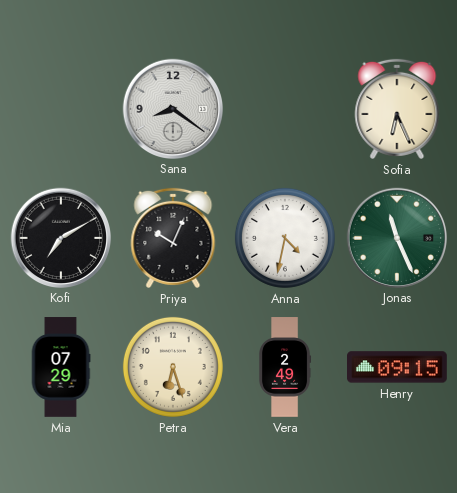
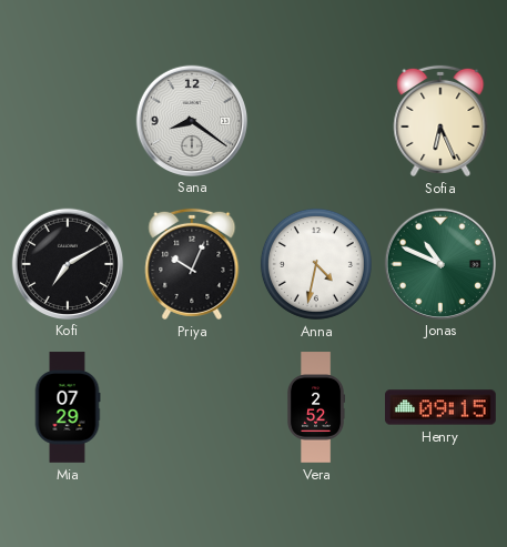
Jonas: 11:26 -> 10:49
Petra: 6:27 -> none
Vera: 2:49 -> 2:52
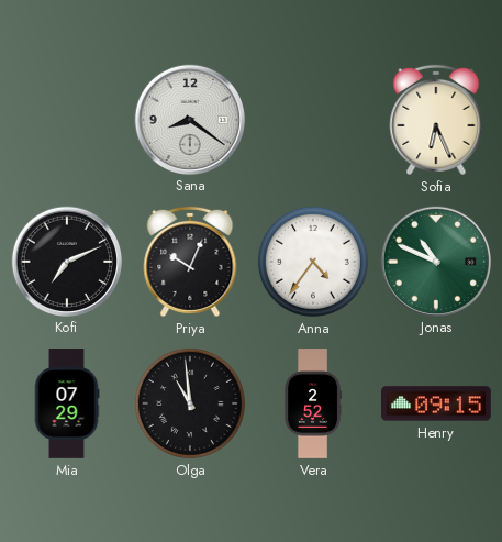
Kofi: 7:10 -> 7:11
Anna: 4:32 -> 4:36
Olga: none -> 10:59
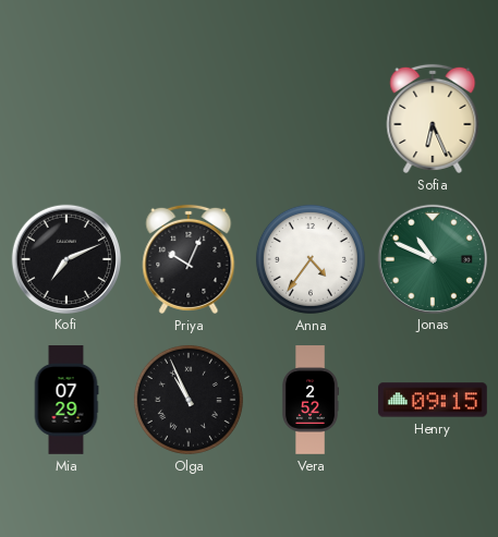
Sana: 8:21 -> none
Olga: 10:59 -> 10:56
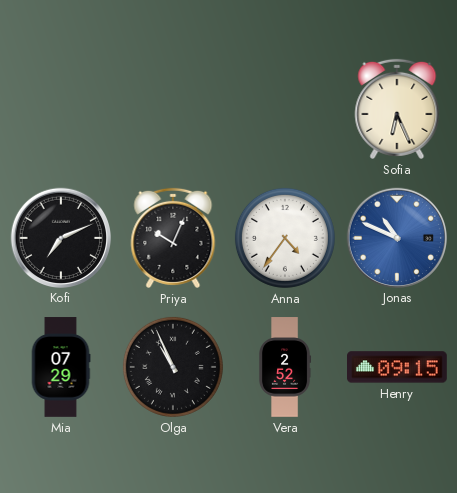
Jonas dial: green -> blue
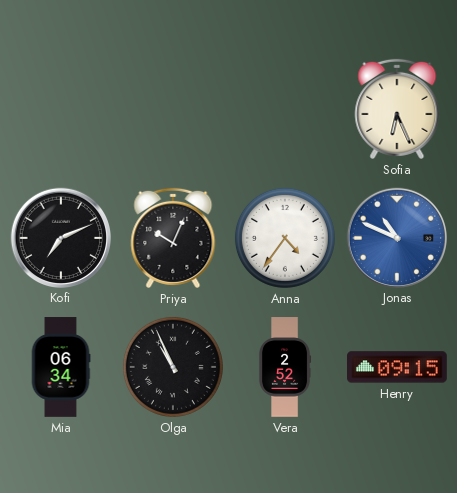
Mia: 07:29 -> 06:34
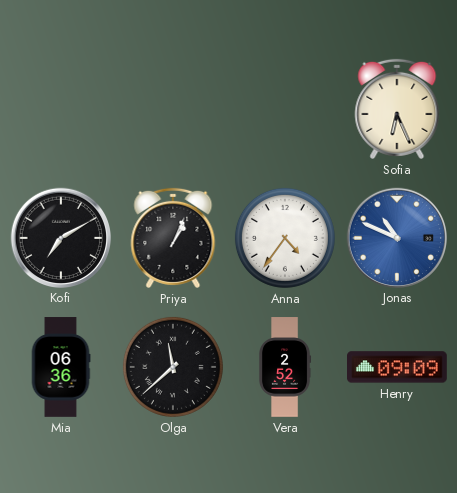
Kofi: 7:11 -> 7:10
Priya: 10:04 -> 1:04
Mia: 06:34 -> 06:36
Olga: 10:56 -> 11:38
Henry: 09:15 -> 09:09
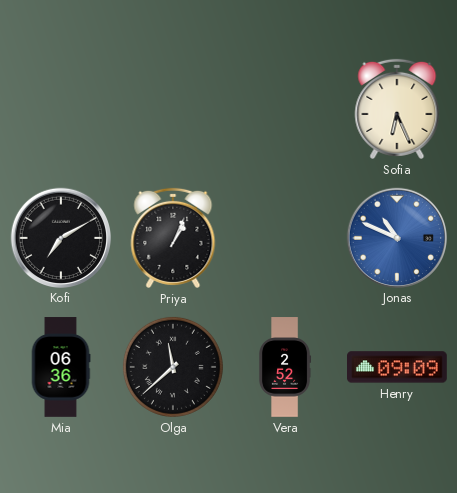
Anna: 4:36 -> none
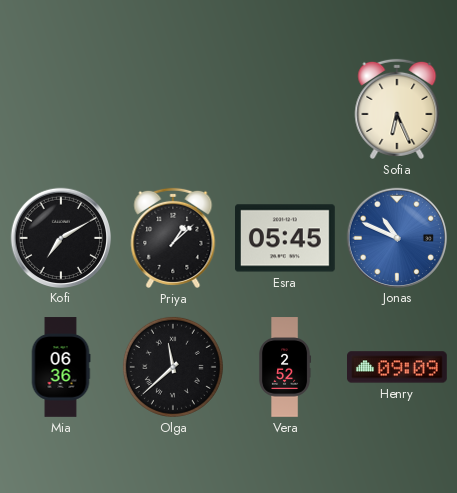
Priya: 1:04 -> 1:08
Esra: none -> 05:45
